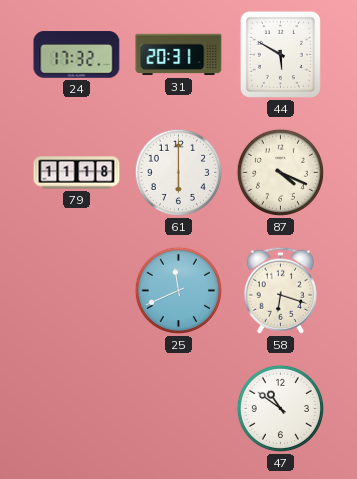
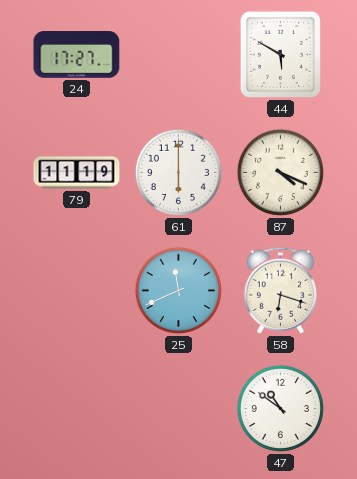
24: 17:32 -> 17:27
31: 20:31 -> none
79: 11:18 -> 11:19
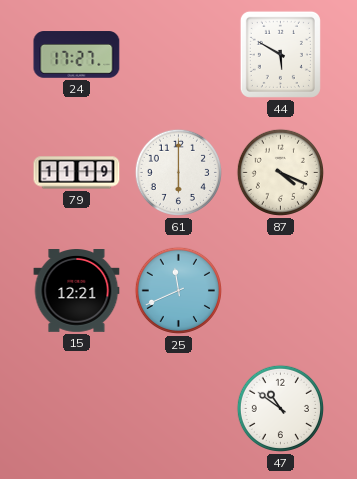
15: none -> 12:21
58: 6:18 -> none
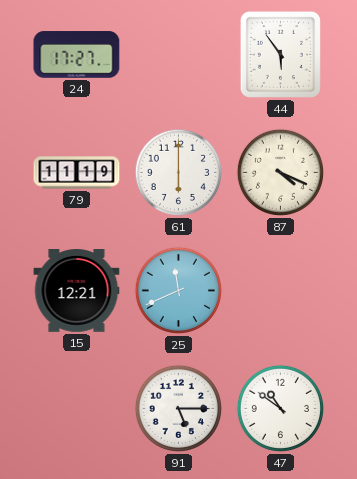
44: 5:50 -> 5:54
91: none -> 5:15
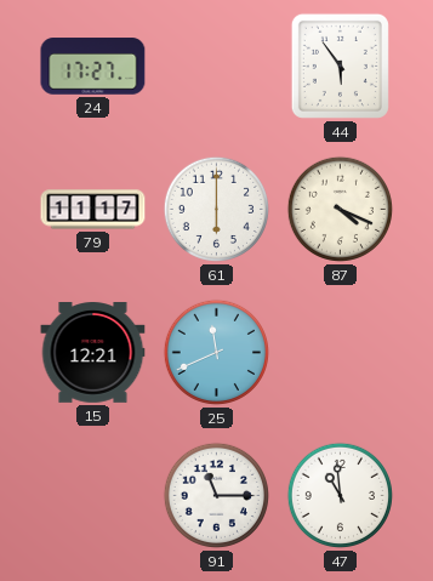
79: 11:19 -> 11:17
91: 5:15 -> 11:15
47: 10:51 -> 10:59
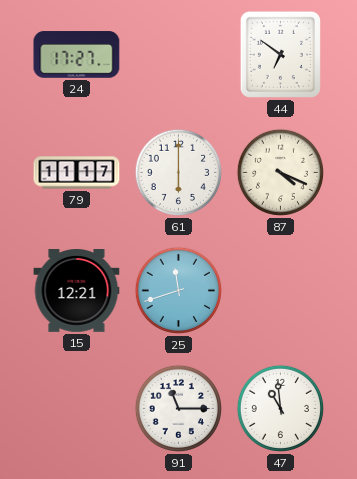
44: 5:54 -> 6:51
25: 11:41 -> 11:42
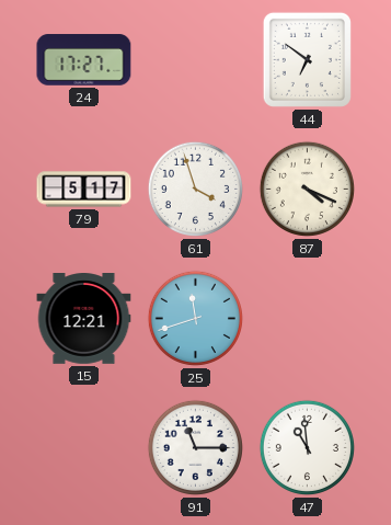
79: 11:17 -> 5:17
61: 6:00 -> 3:57
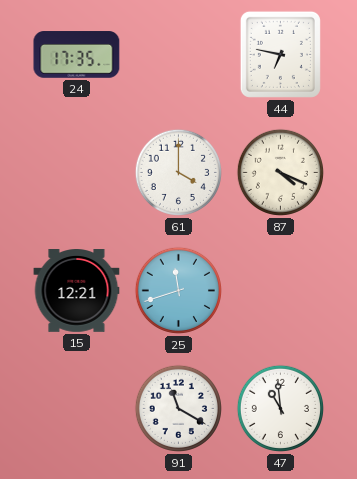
24: 17:27 -> 17:35
44: 6:51 -> 6:47
79: 5:17 -> none
61: 3:57 -> 4:00
91: 11:15 -> 11:20
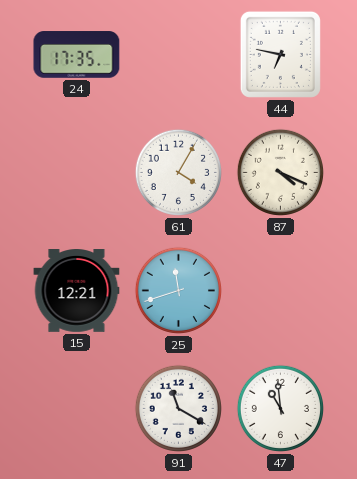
61: 4:00 -> 4:05
